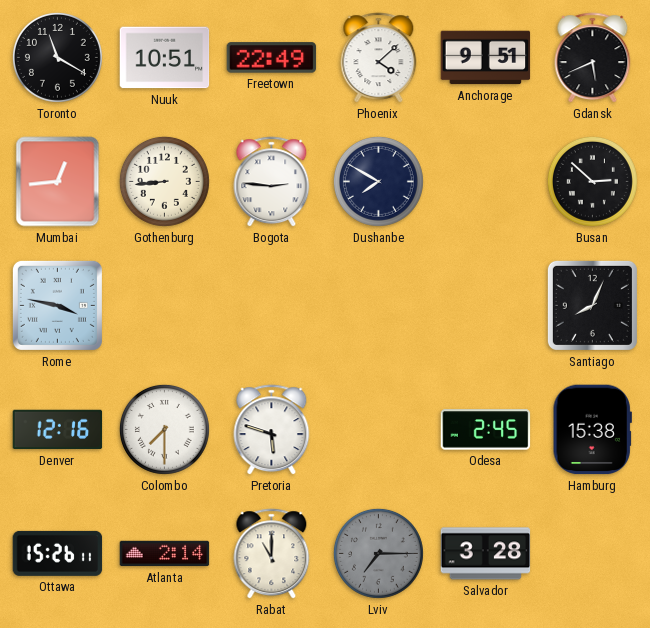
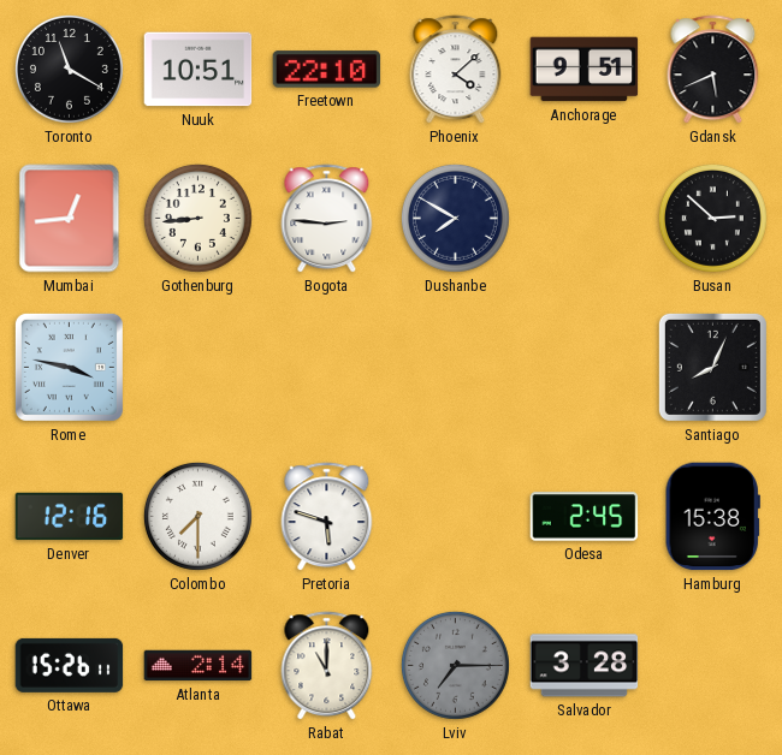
Freetown: 22:49 -> 22:10
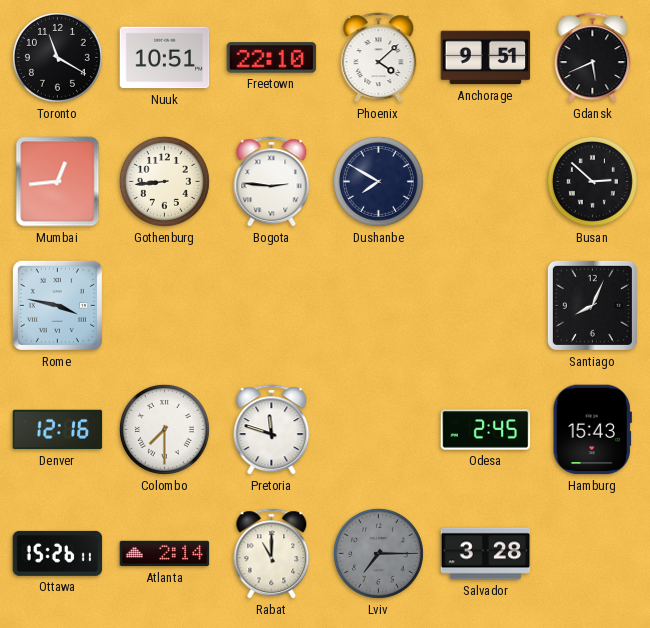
Pretoria: 5:48 -> 11:48
Hamburg: 15:38 -> 15:43
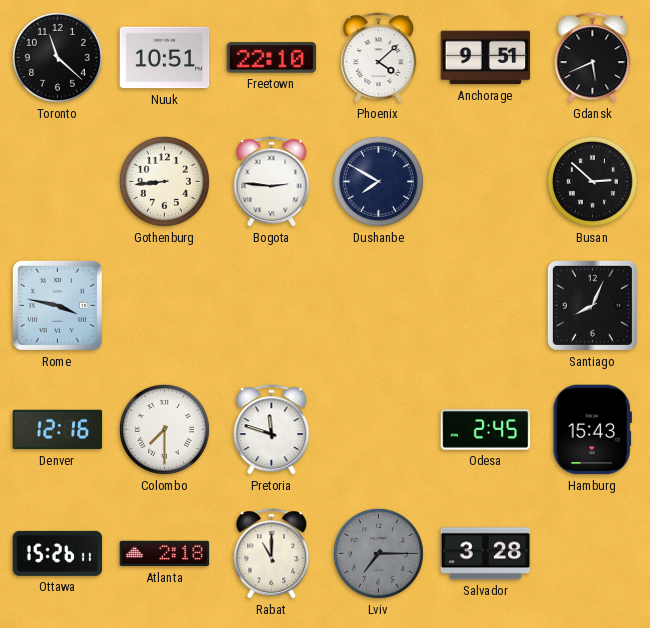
Toronto: 11:20 -> 11:22
Mumbai: 12:44 -> none
Atlanta: 2:14 -> 2:18
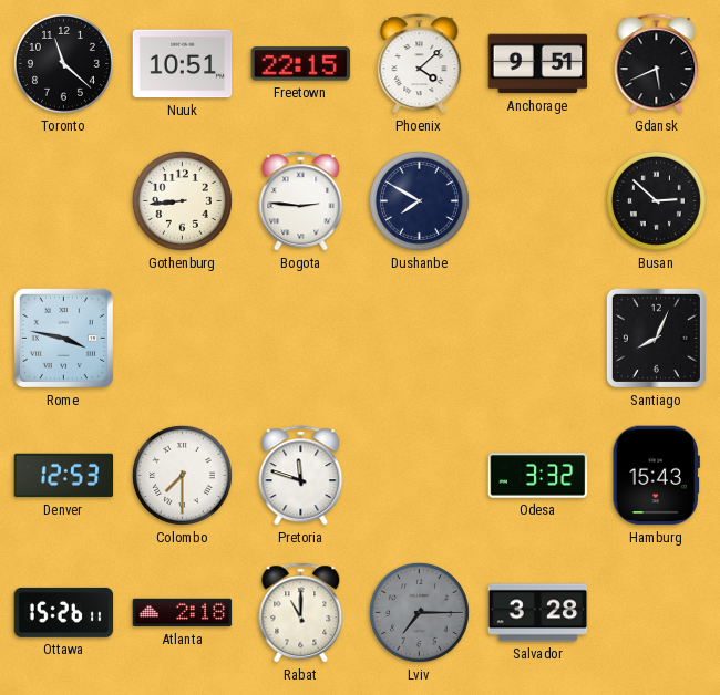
Freetown: 22:10 -> 22:15
Denver: 12:16 -> 12:53
Odesa: 2:45 -> 3:32
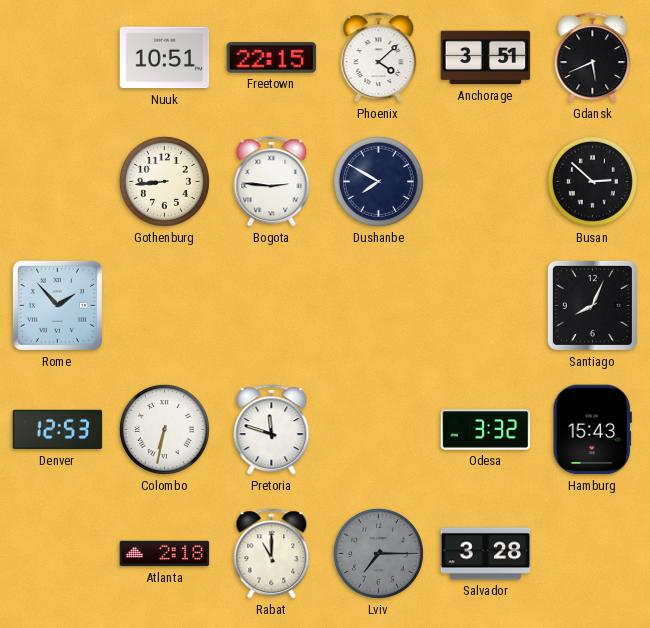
Toronto: 11:22 -> none
Anchorage: 9:51 -> 3:51
Rome: 3:47 -> 1:53
Colombo: 7:30 -> 6:32
Ottawa: 15:26 -> none
